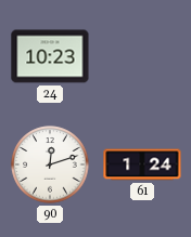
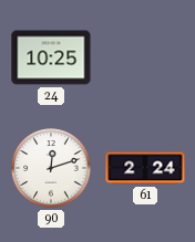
24: 10:23 -> 10:25
61: 1:24 -> 2:24
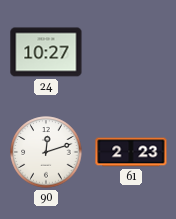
24: 10:25 -> 10:27
61: 2:24 -> 2:23
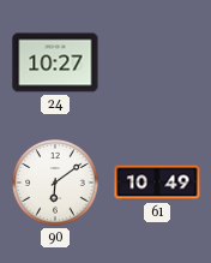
90: 12:12 -> 6:09
61: 2:23 -> 10:49
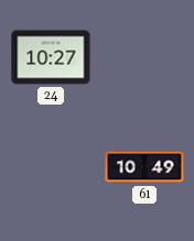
90: 6:09 -> none
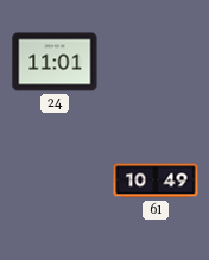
24: 10:27 -> 11:01
